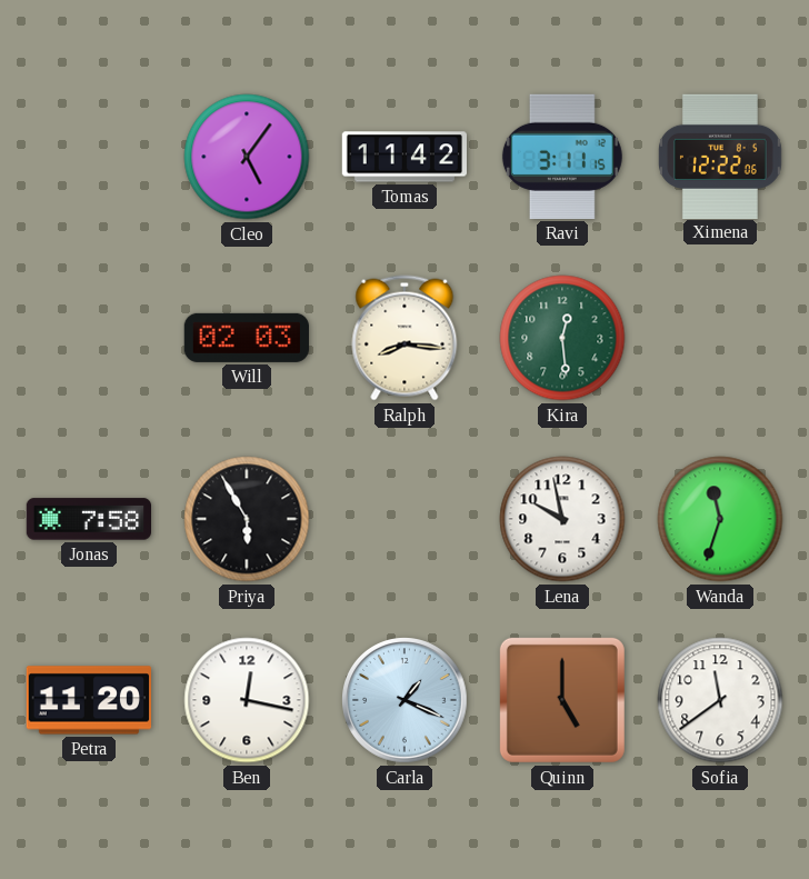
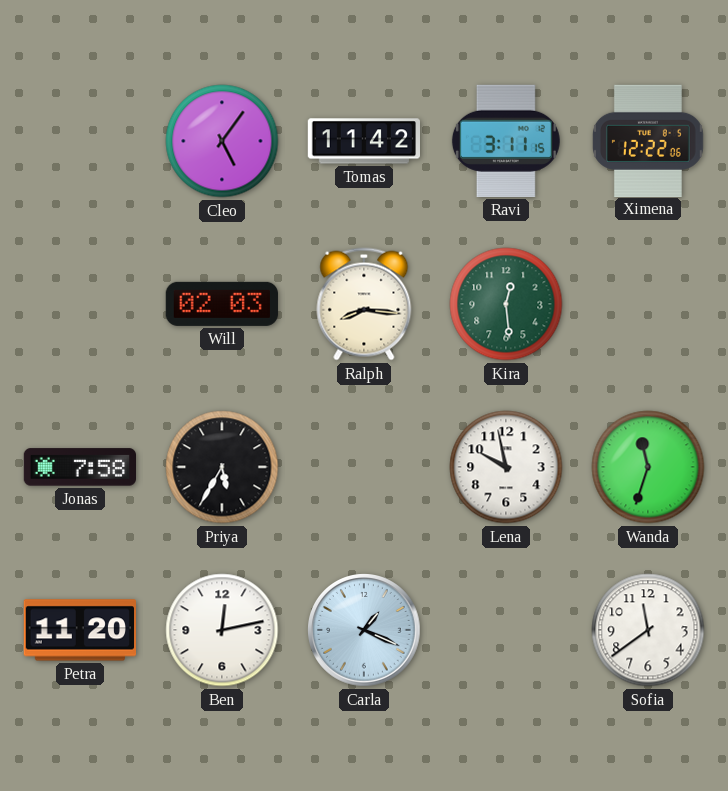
Priya: 5:55 -> 5:35
Ben: 12:17 -> 12:13
Quinn: 5:00 -> none
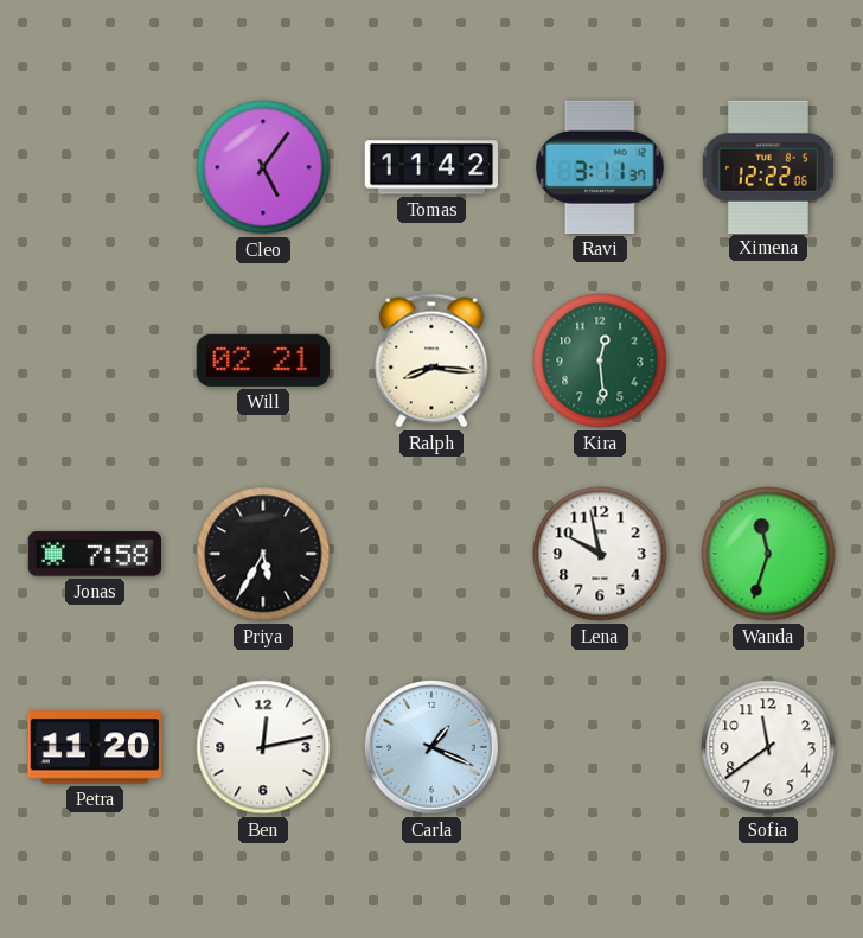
Ravi: 3:11:15 -> 3:11:37
Will: 02:03 -> 02:21
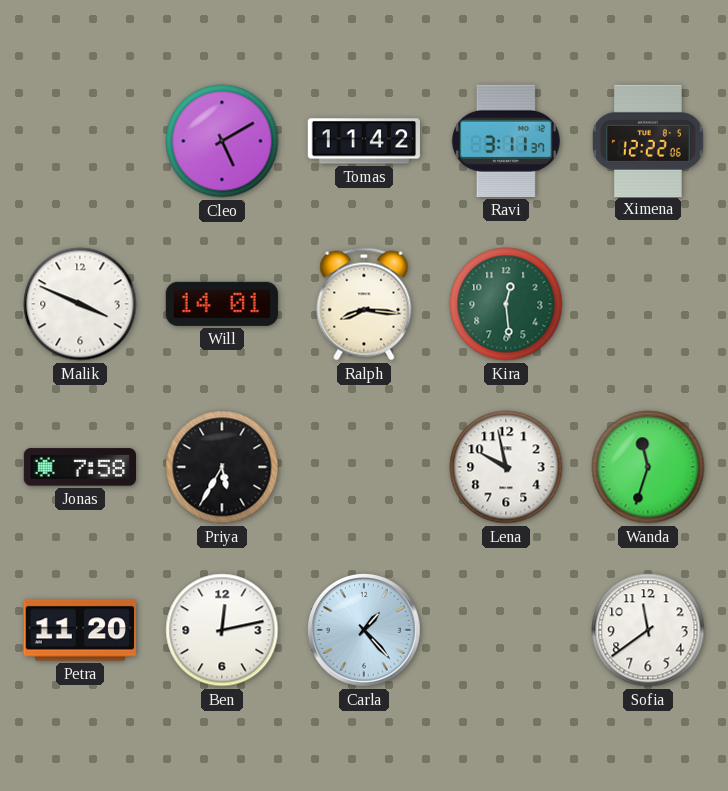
Cleo: 5:06 -> 5:10
Malik: none -> 3:49
Will: 02:21 -> 14:01
Carla: 1:19 -> 1:23
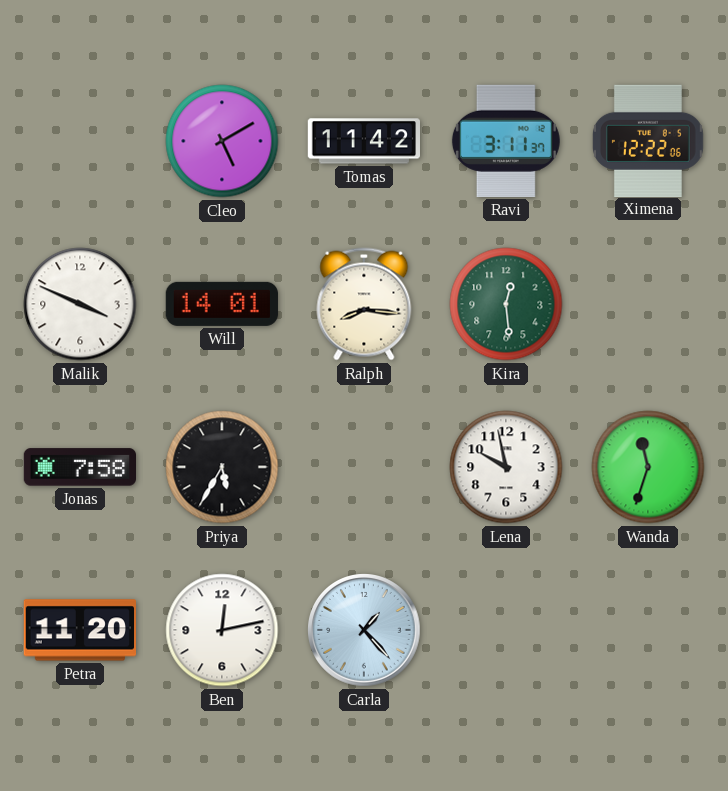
Sofia: 11:39 -> none
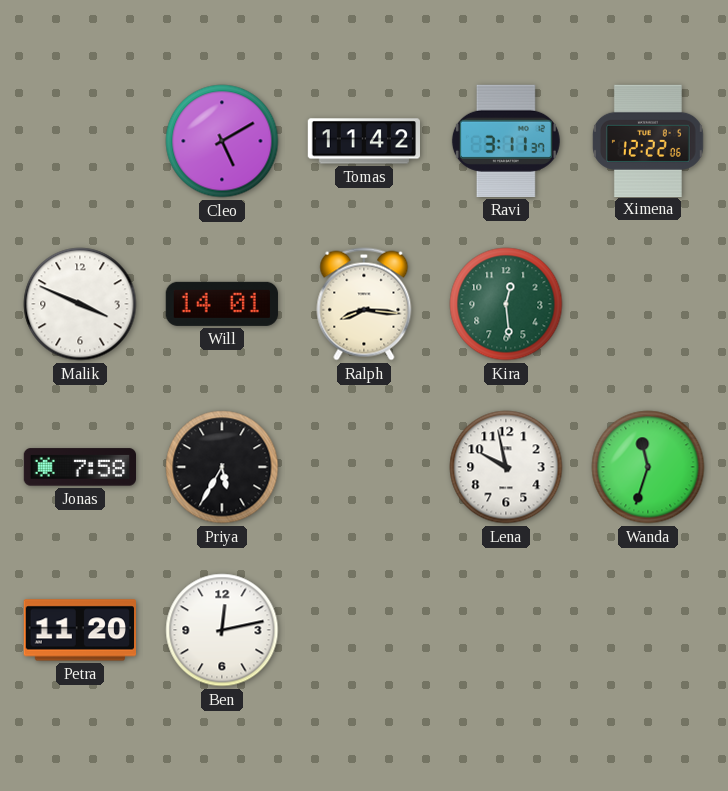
Carla: 1:23 -> none
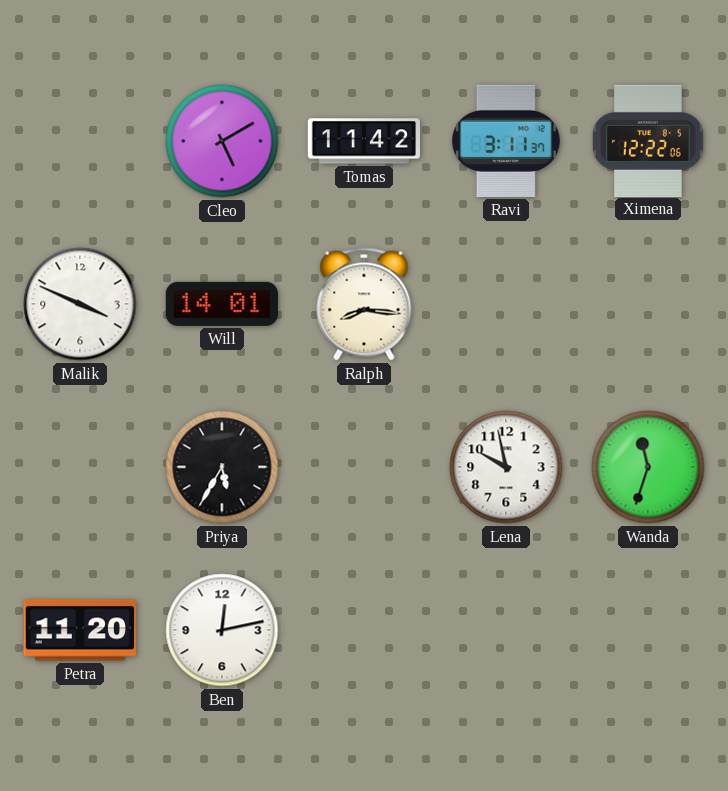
Kira: 12:29 -> none
Jonas: 7:58 -> none
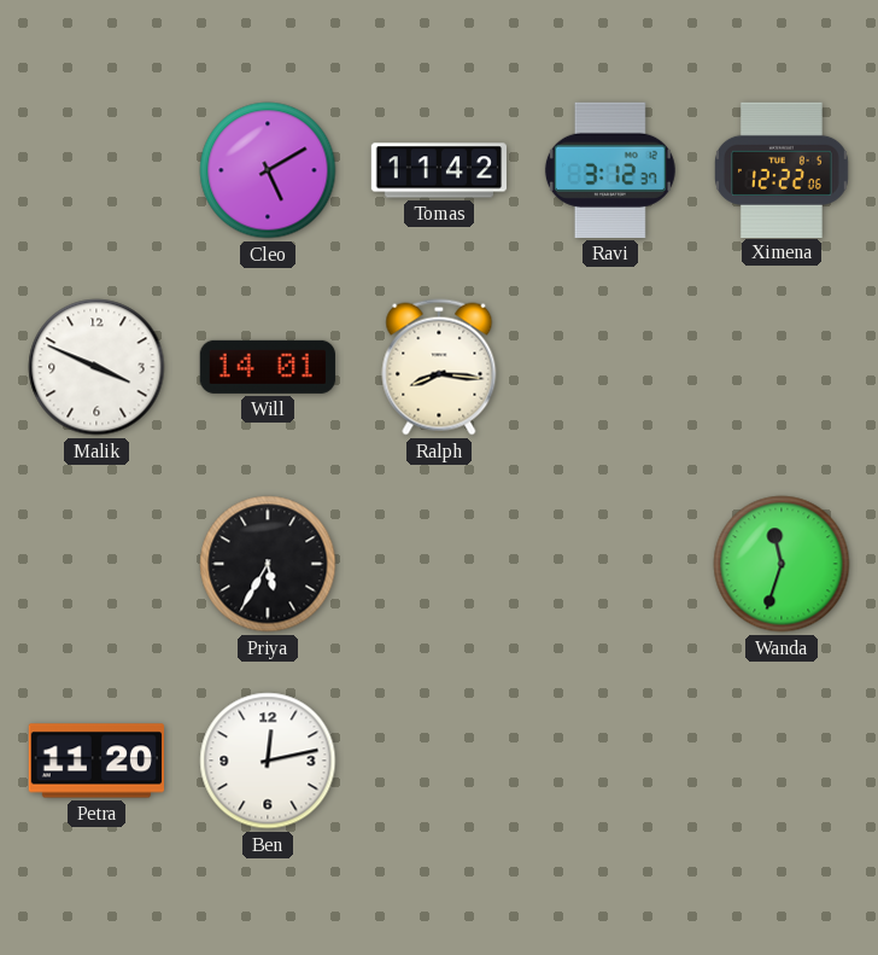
Ravi: 3:11 -> 3:12
Lena: 9:58 -> none
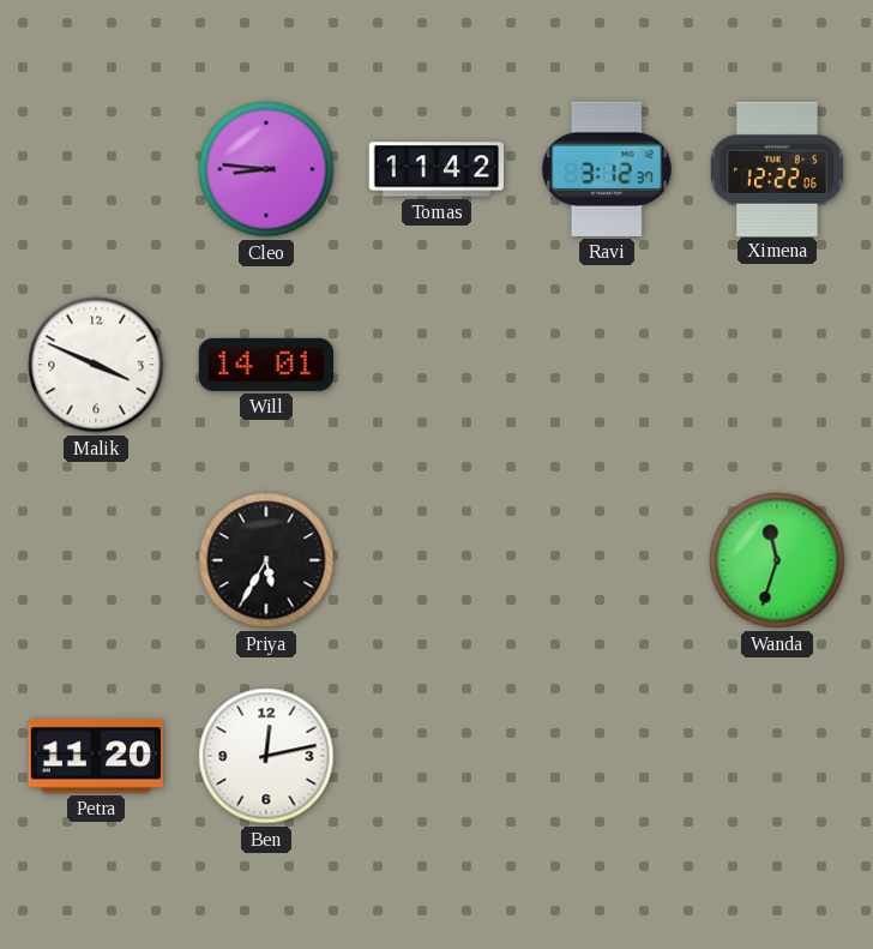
Cleo: 5:10 -> 8:46
Ralph: 8:16 -> none
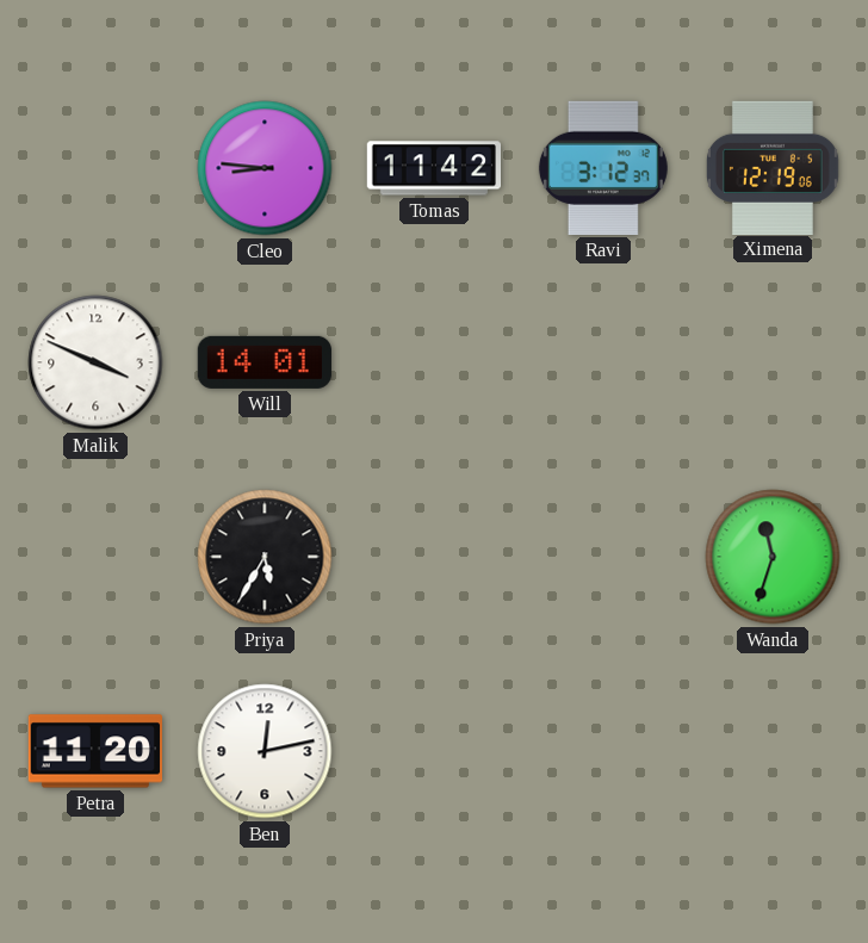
Ximena: 12:22 -> 12:19
